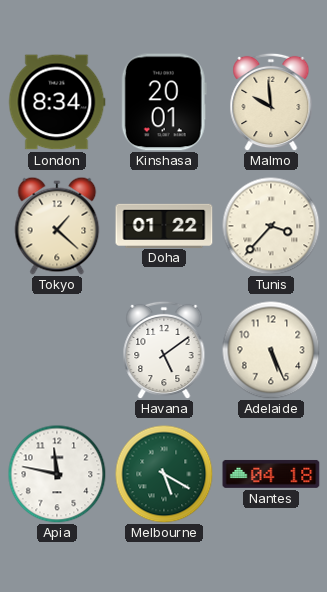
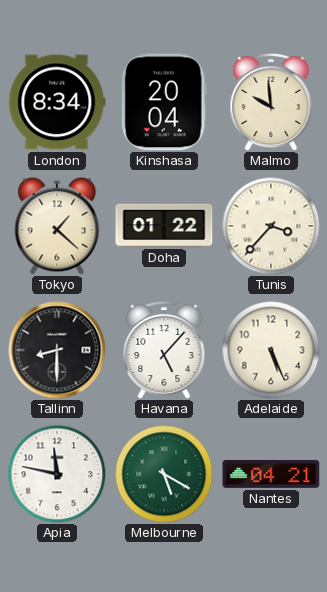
Kinshasa: 20:01 -> 20:04
Tallinn: none -> 8:30
Havana: 5:09 -> 5:07
Nantes: 04:18 -> 04:21
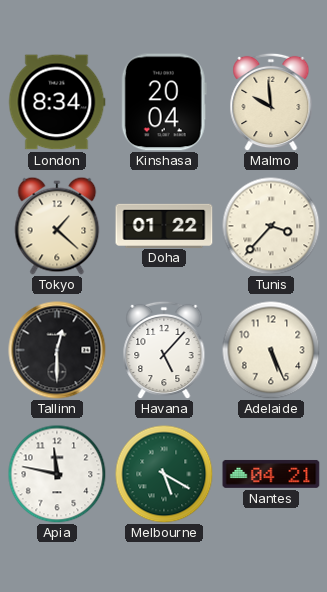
Tallinn: 8:30 -> 12:30
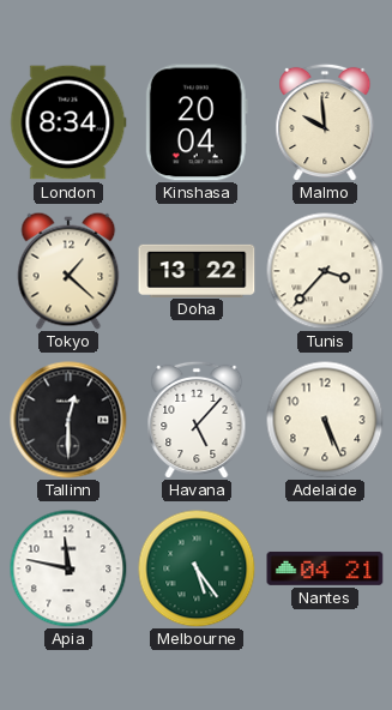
Doha: 01:22 -> 13:22
Melbourne: 5:20 -> 5:24
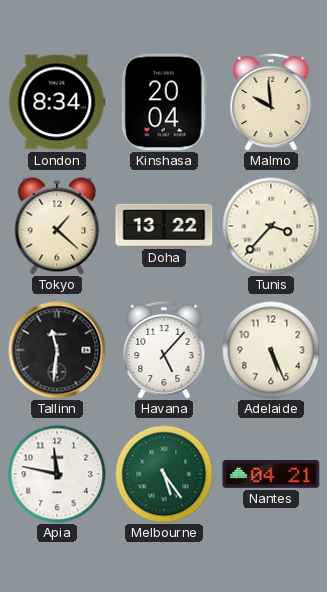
Tallinn: 12:30 -> 11:31
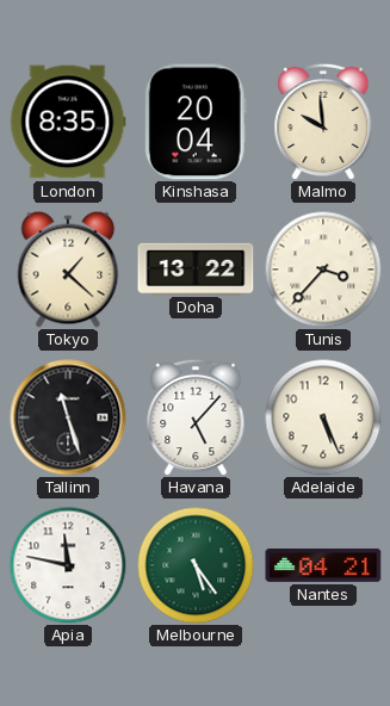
London: 8:34 -> 8:35
Tallinn: 11:31 -> 11:27
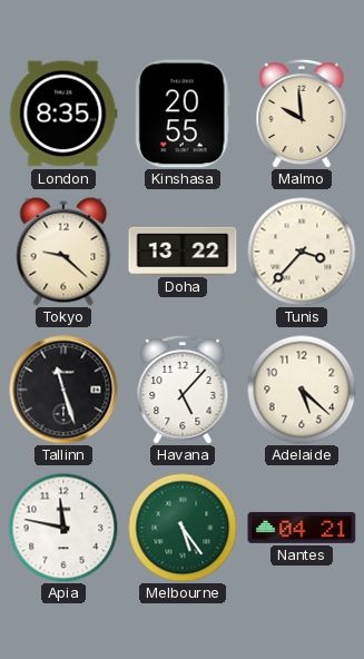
Kinshasa: 20:04 -> 20:55
Tokyo: 1:22 -> 9:22
Adelaide: 5:26 -> 5:22
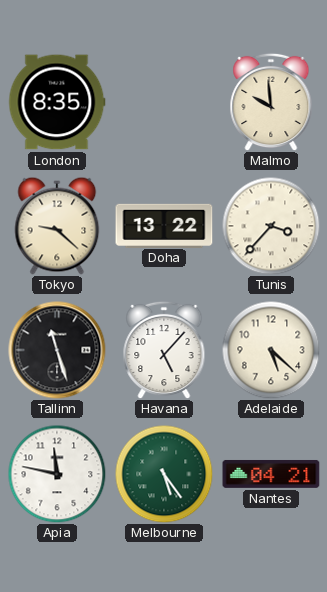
Kinshasa: 20:55 -> none
